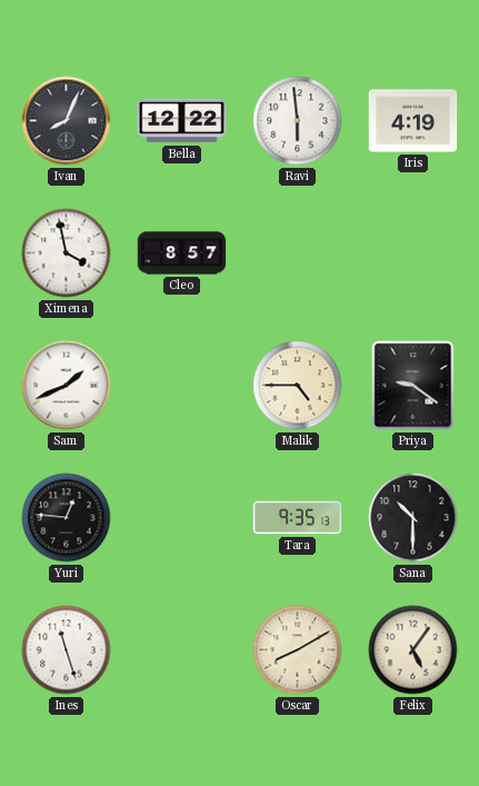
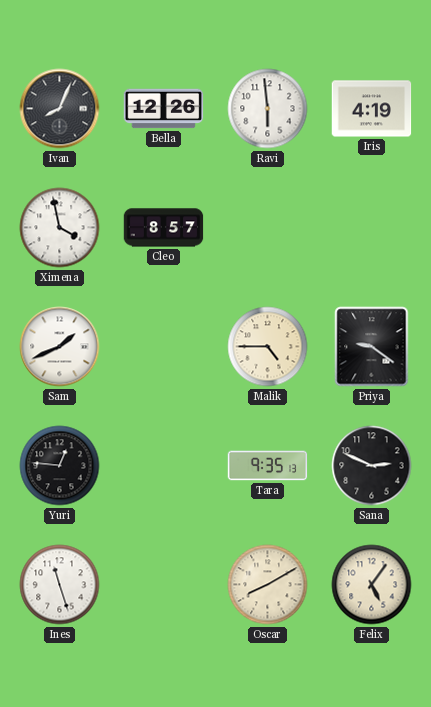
Bella: 12:22 -> 12:26
Sana: 10:30 -> 2:49
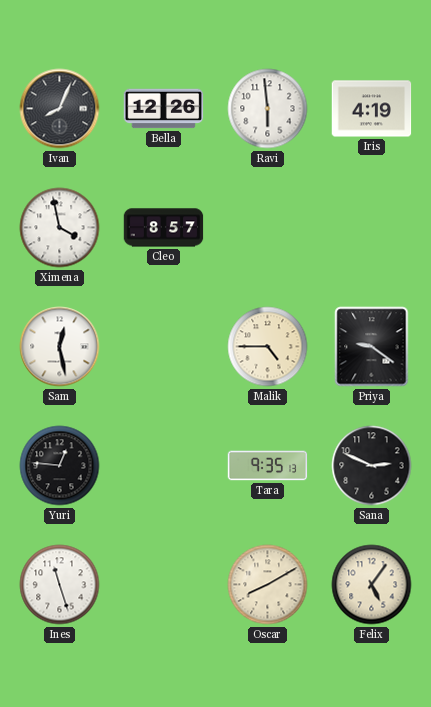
Sam: 1:41 -> 12:28
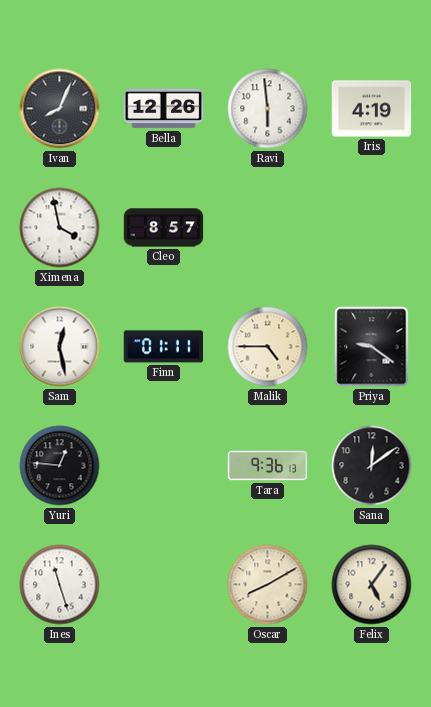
Finn: none -> 01:11
Tara: 9:35 -> 9:36
Sana: 2:49 -> 12:09
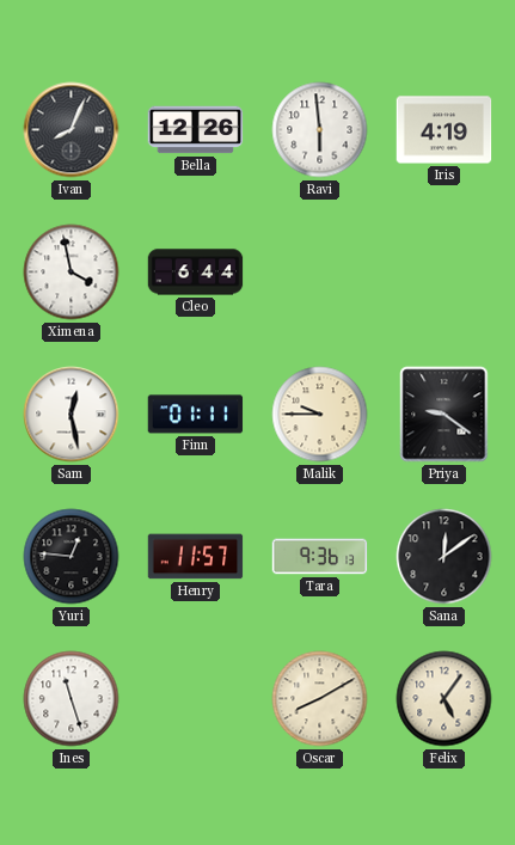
Cleo: 8:57 -> 6:44
Malik: 4:45 -> 9:45
Henry: none -> 11:57
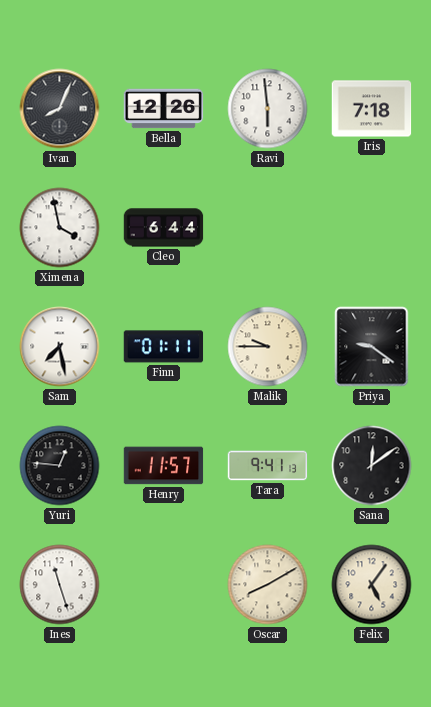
Iris: 4:19 -> 7:18
Sam: 12:28 -> 7:28
Tara: 9:36 -> 9:41
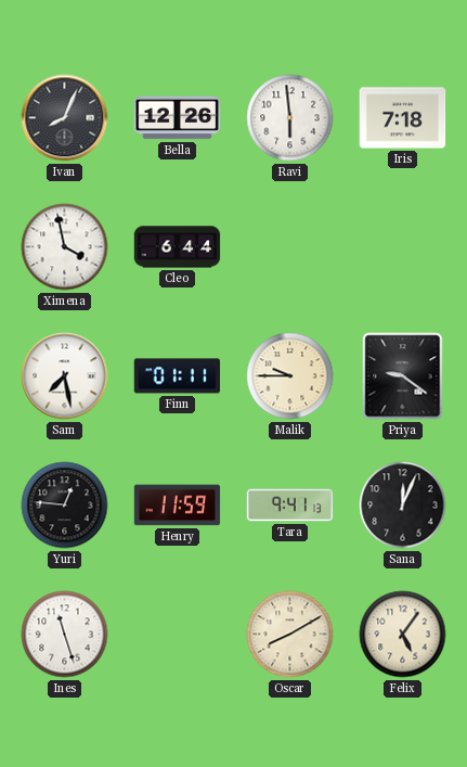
Henry: 11:57 -> 11:59
Sana: 12:09 -> 12:04
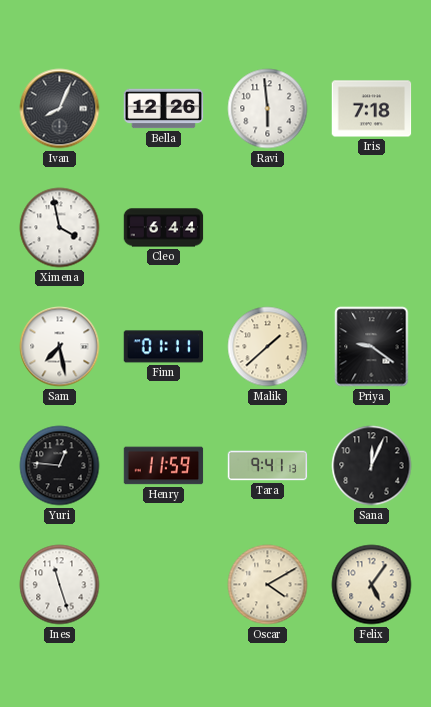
Malik: 9:45 -> 1:38
Oscar: 8:10 -> 4:10
